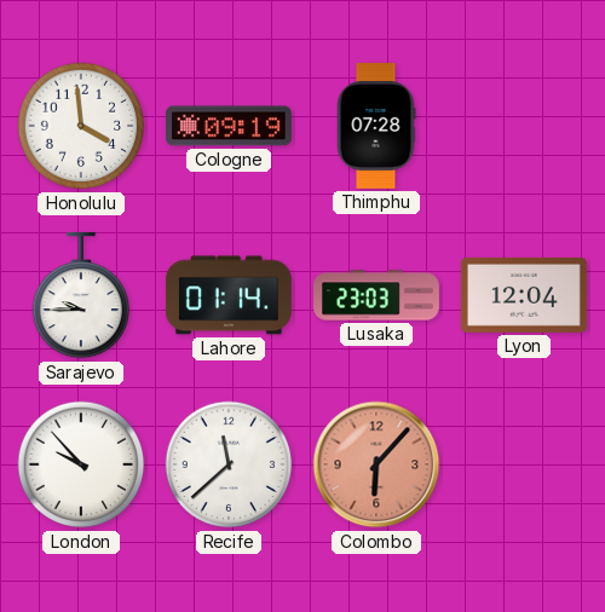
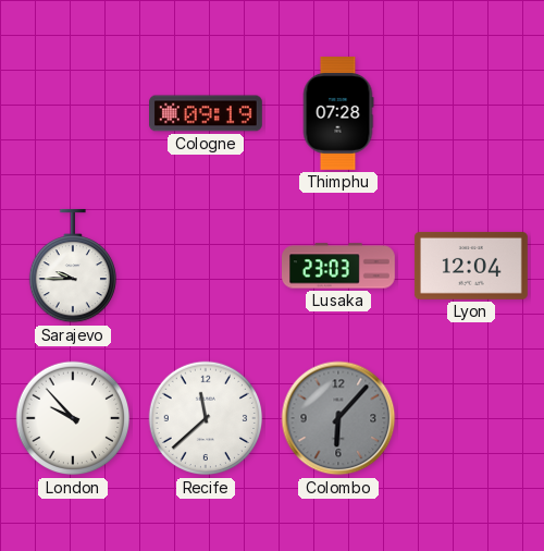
Honolulu: 3:59 -> none
Lahore: 01:14 -> none
Colombo dial: salmon -> grey
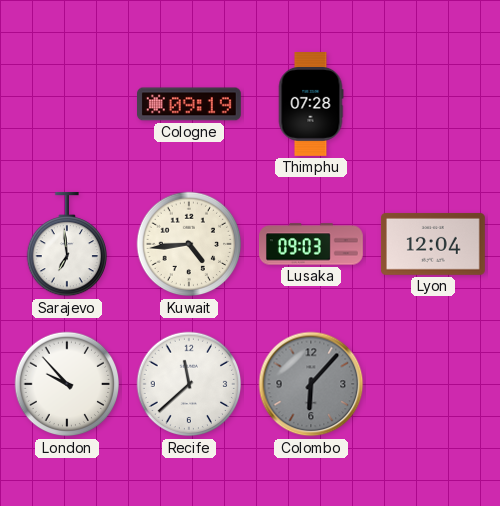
Sarajevo: 9:45 -> 6:59
Kuwait: none -> 4:44
Lusaka: 23:03 -> 09:03
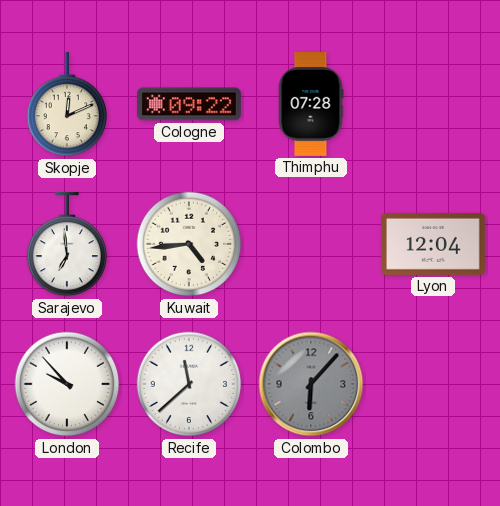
Skopje: none -> 12:11
Cologne: 09:19 -> 09:22
Lusaka: 09:03 -> none
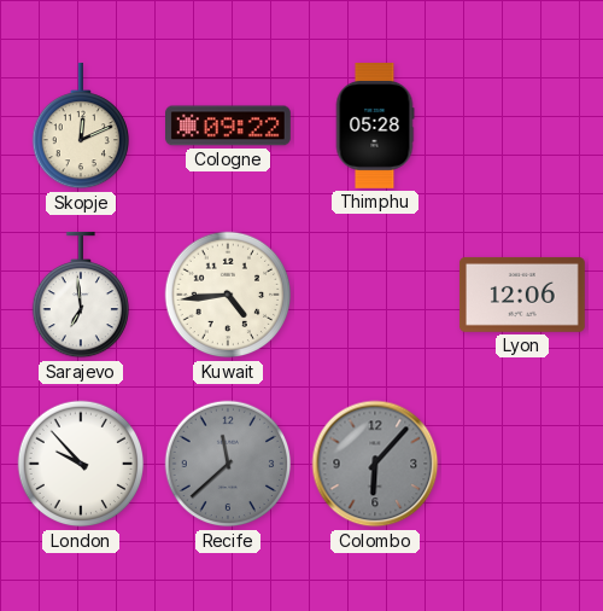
Thimphu: 07:28 -> 05:28
Lyon: 12:04 -> 12:06
Recife dial: white -> grey
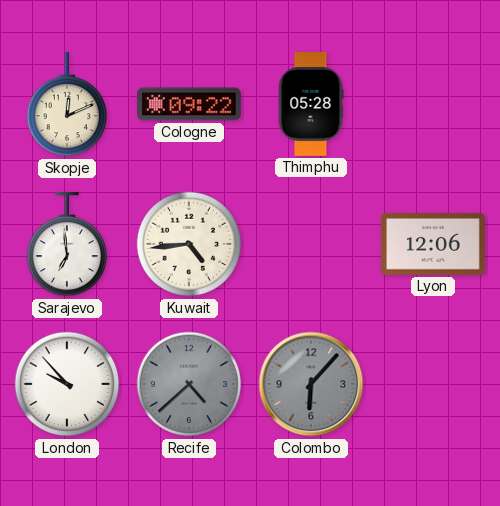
Recife: 11:38 -> 4:38
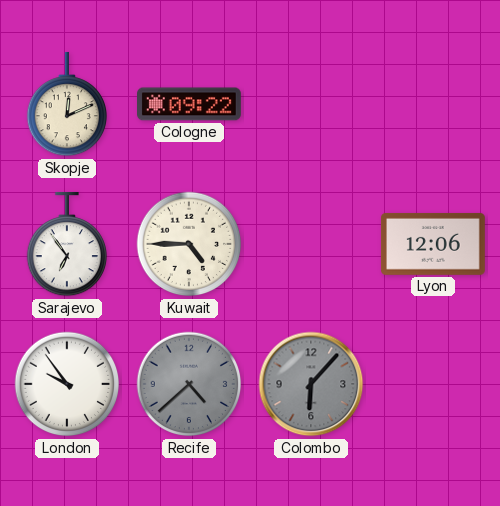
Thimphu: 05:28 -> none
Sarajevo: 6:59 -> 6:54
Kuwait: 4:44 -> 4:45
London: 9:53 -> 9:54
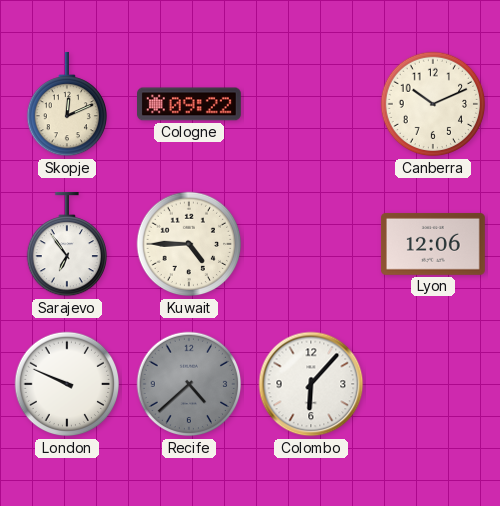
Canberra: none -> 10:11
London: 9:54 -> 9:49
Colombo dial: grey -> white
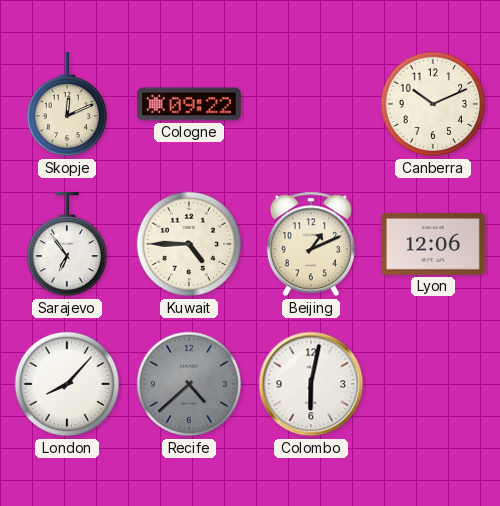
Beijing: none -> 1:11
London: 9:49 -> 8:07
Colombo: 6:07 -> 6:02
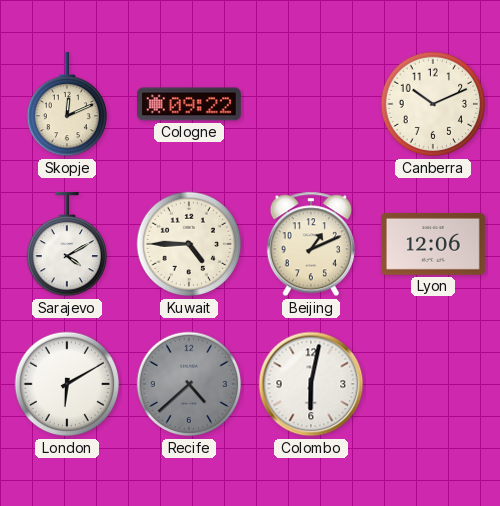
Sarajevo: 6:54 -> 4:10
London: 8:07 -> 6:10
